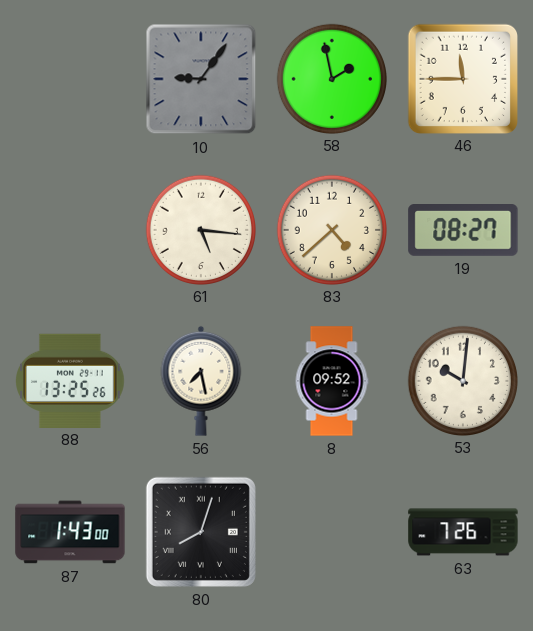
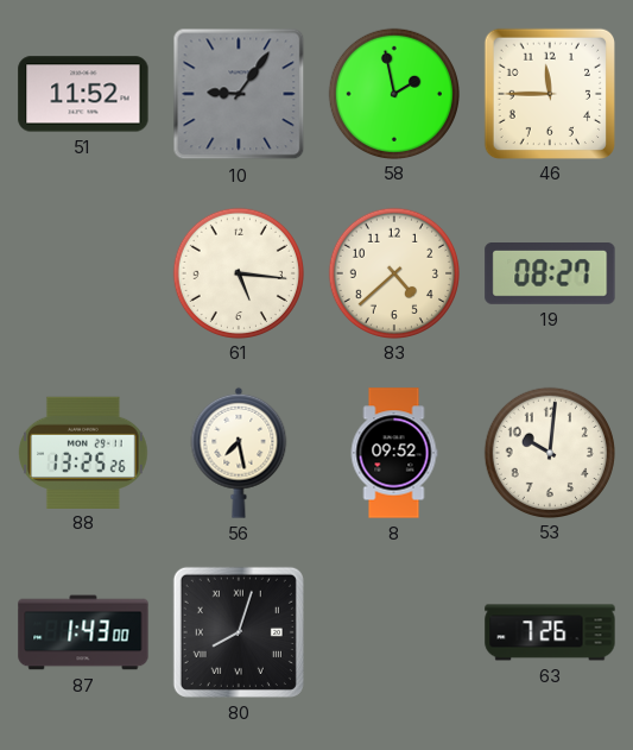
51: none -> 11:52
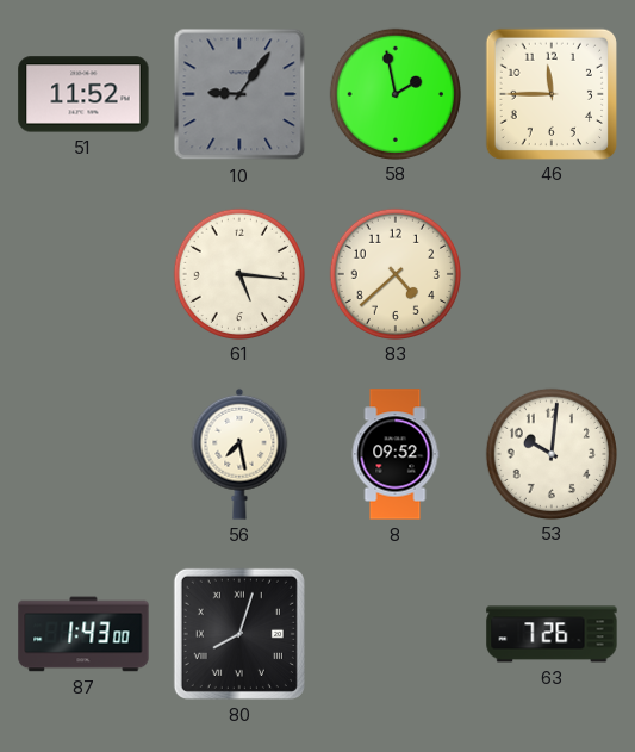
19: 08:27 -> none
88: 13:25 -> none
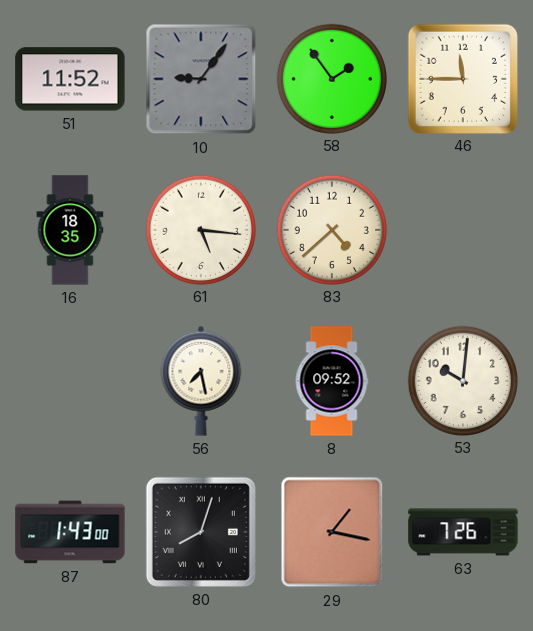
58: 1:58 -> 1:54
16: none -> 18:35
29: none -> 1:17
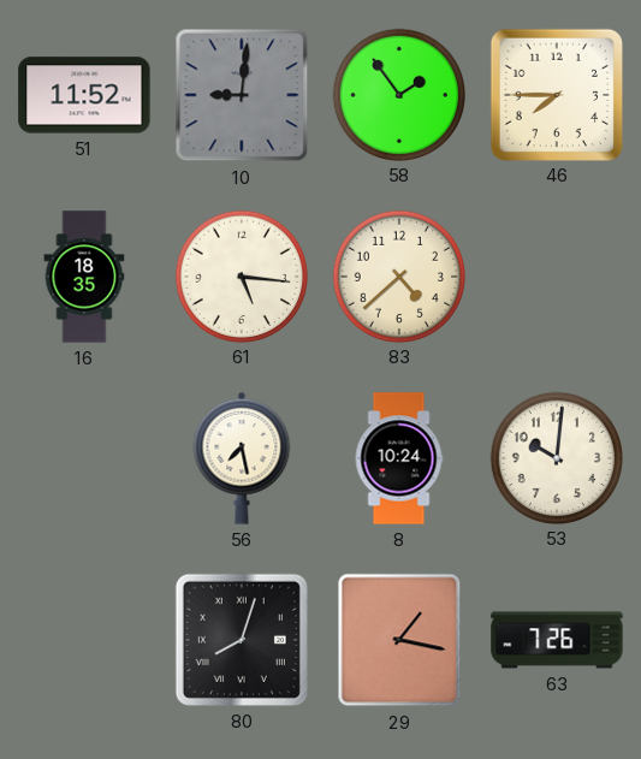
10: 9:06 -> 9:01
46: 11:45 -> 7:45
8: 09:52 -> 10:24
87: 1:43 -> none
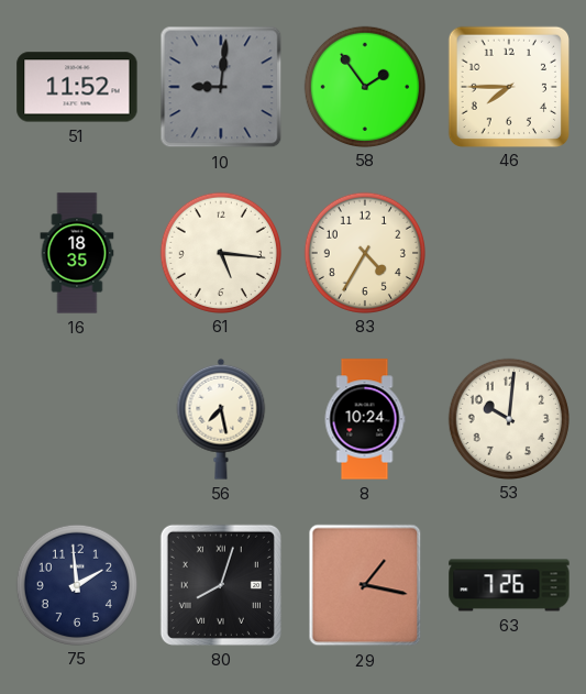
83: 4:38 -> 4:35
75: none -> 1:59
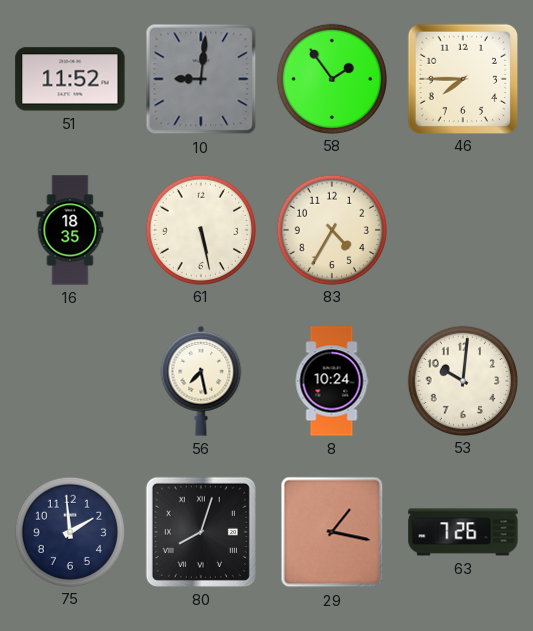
61: 5:16 -> 5:28
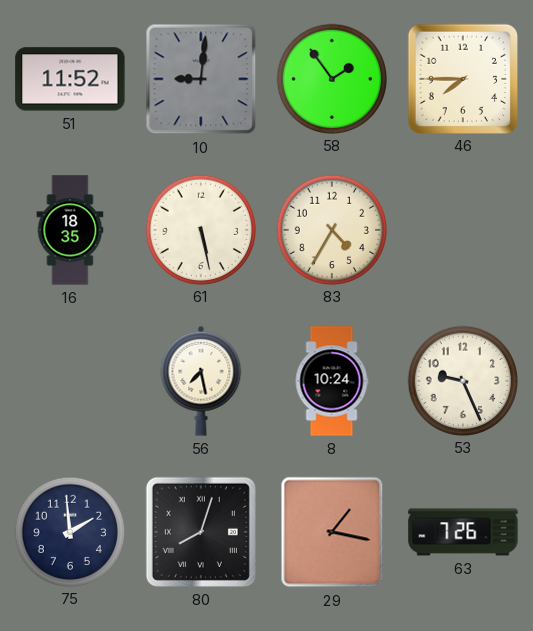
53: 10:01 -> 9:26
